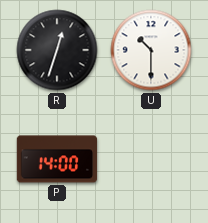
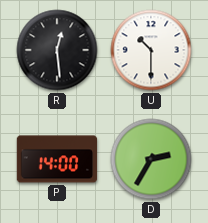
R: 12:33 -> 12:29
D: none -> 2:35
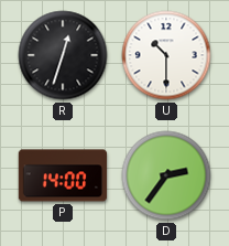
R: 12:29 -> 12:33
D: 2:35 -> 2:36
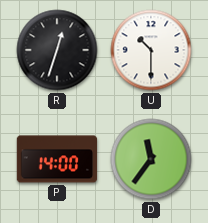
D: 2:36 -> 11:36
